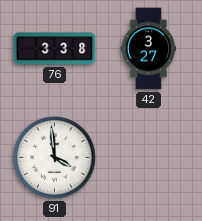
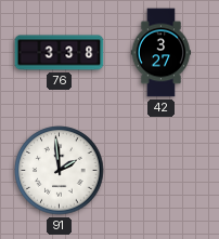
91: 3:59 -> 1:59
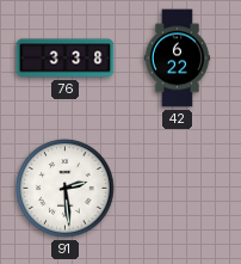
42: 3:27 -> 6:22
91: 1:59 -> 2:29
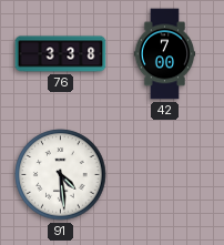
42: 6:22 -> 7:00
91: 2:29 -> 4:29
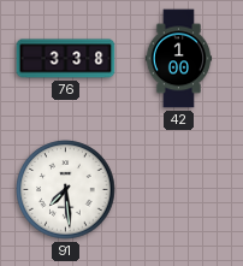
42: 7:00 -> 1:00
91: 4:29 -> 7:29
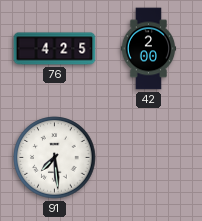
76: 3:38 -> 4:25
42: 1:00 -> 2:00
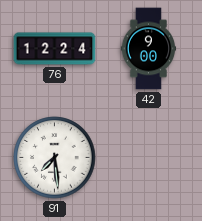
76: 4:25 -> 12:24
42: 2:00 -> 9:00
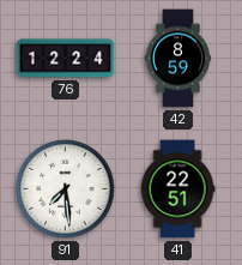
42: 9:00 -> 8:59
41: none -> 22:51
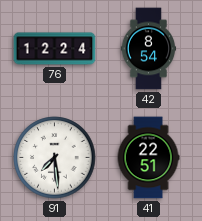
42: 8:59 -> 8:54
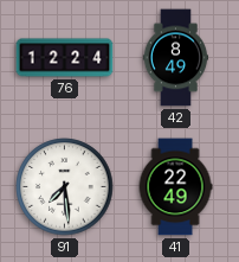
42: 8:54 -> 8:49
41: 22:51 -> 22:49
